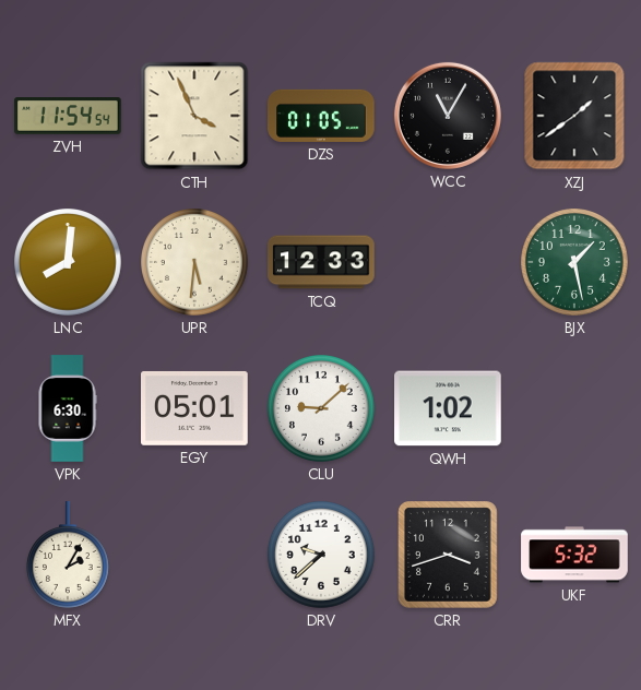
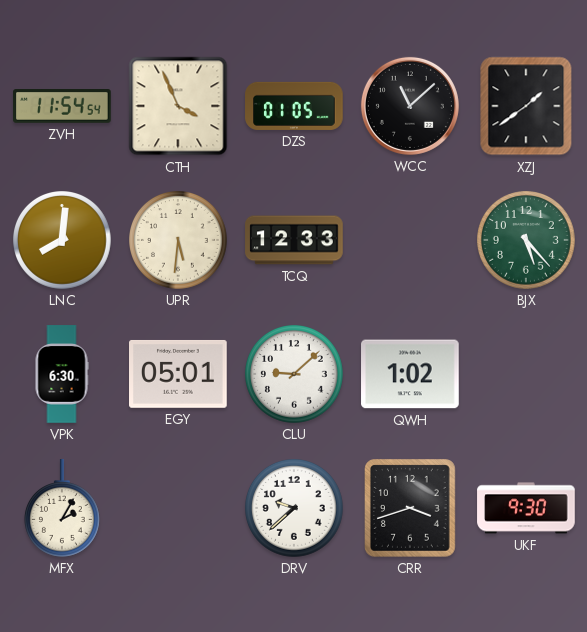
WCC: 11:05 -> 11:08
BJX: 1:28 -> 5:23
UKF: 5:32 -> 9:30
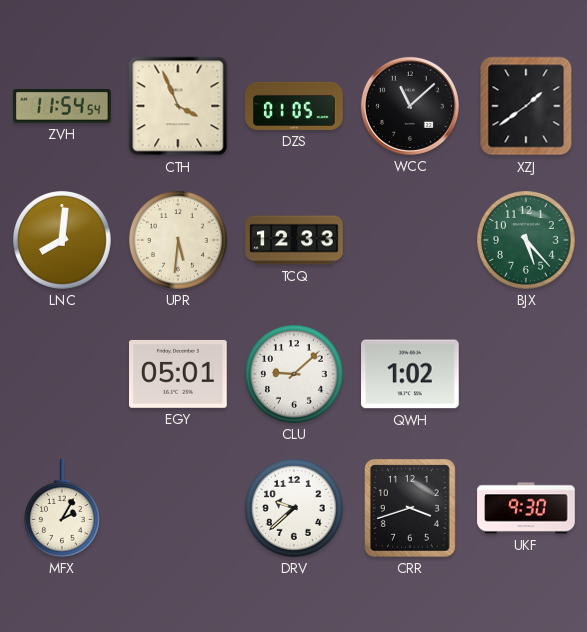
VPK: 6:30 -> none
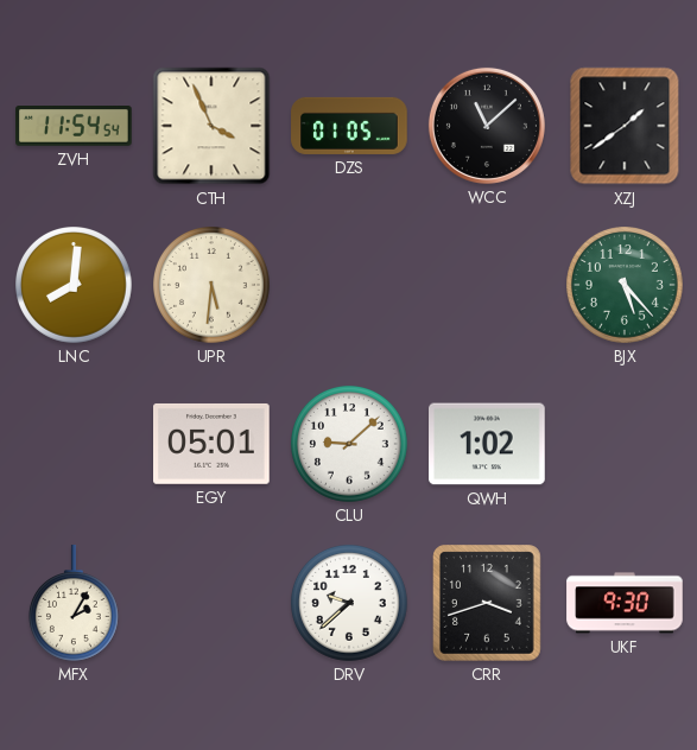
TCQ: 12:33 -> none
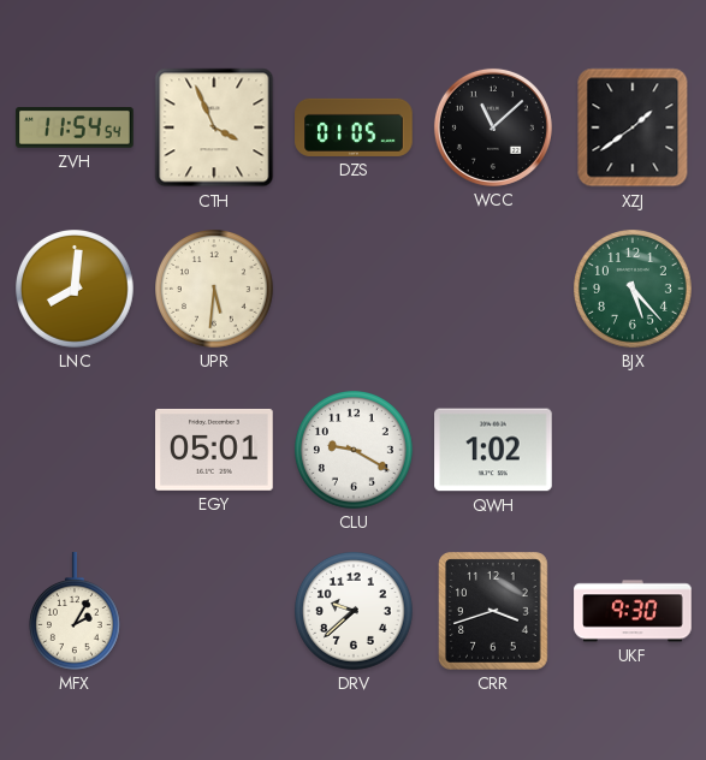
CLU: 9:08 -> 9:20
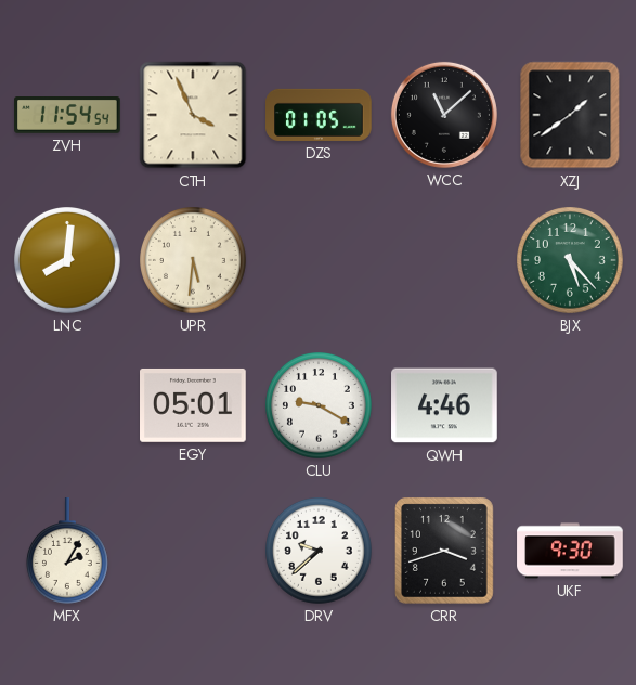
QWH: 1:02 -> 4:46
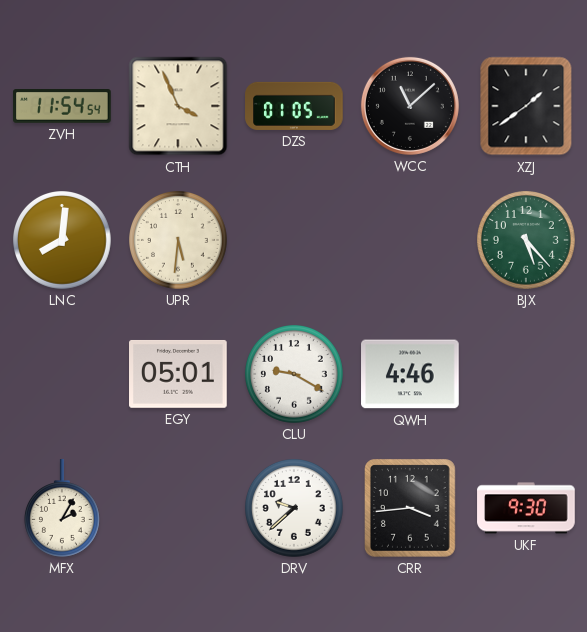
CRR: 3:42 -> 3:44
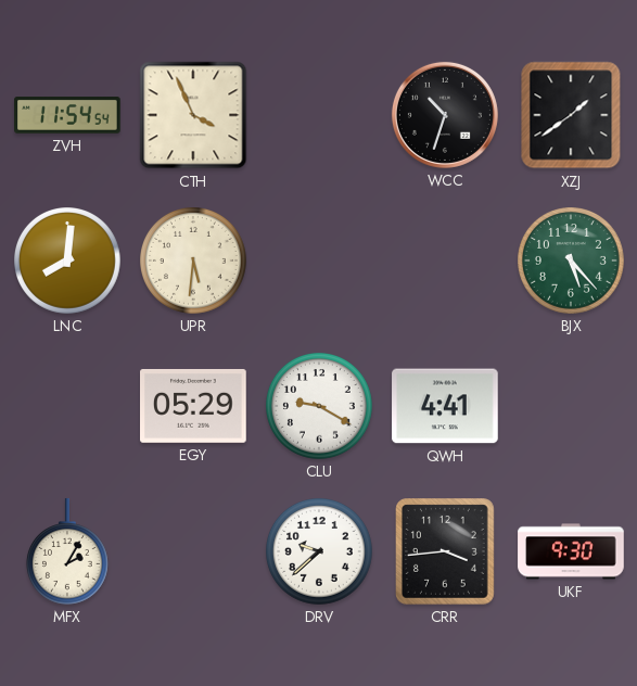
DZS: 01:05 -> none
WCC: 11:08 -> 10:33
EGY: 05:01 -> 05:29
QWH: 4:46 -> 4:41
